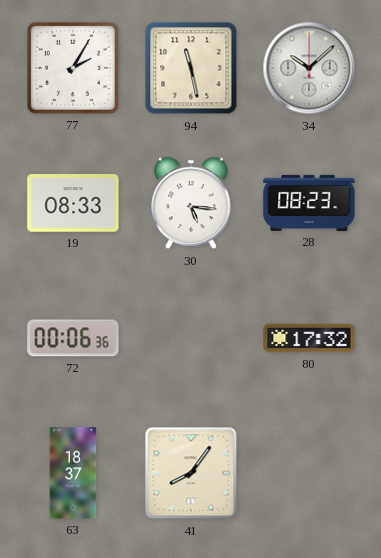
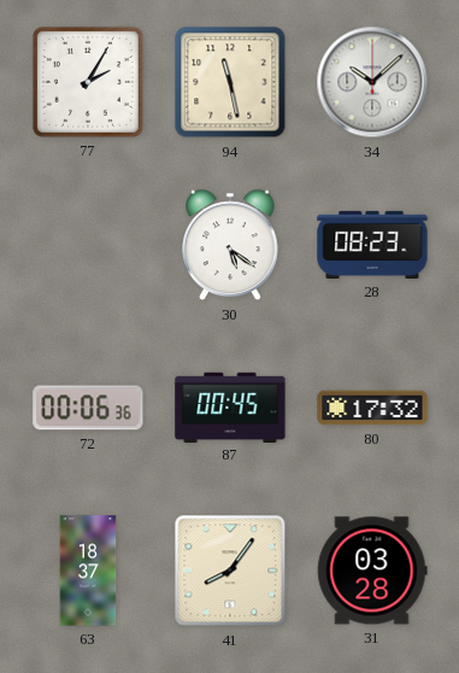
19: 08:33 -> none
30: 5:16 -> 5:21
87: none -> 00:45
31: none -> 03:28
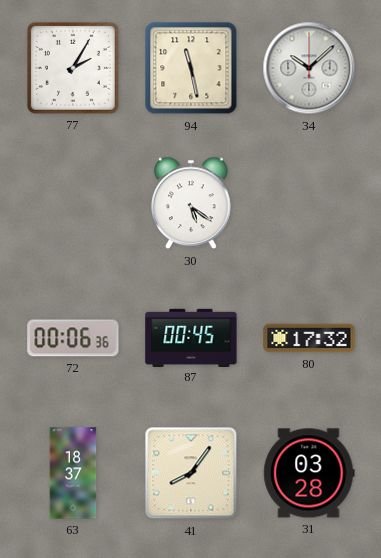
28: 08:23 -> none
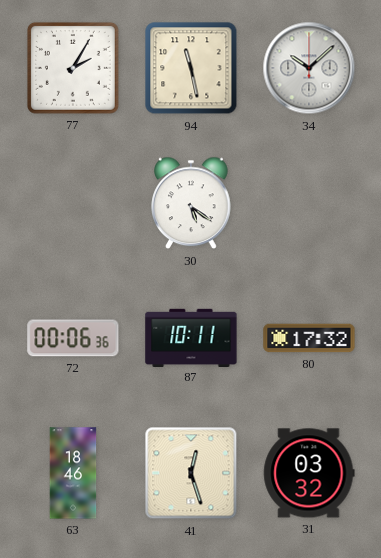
87: 00:45 -> 10:11
63: 18:37 -> 18:46
41: 8:06 -> 12:27
31: 03:28 -> 03:32
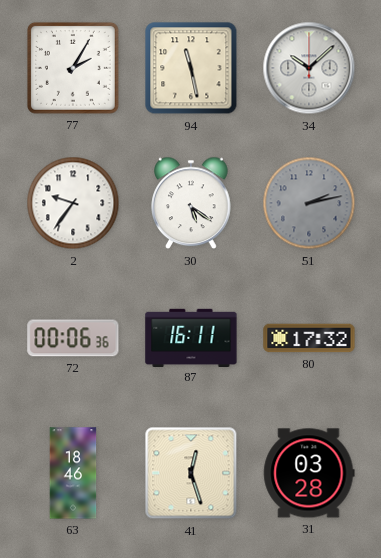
2: none -> 9:36
51: none -> 2:13
87: 10:11 -> 16:11
31: 03:32 -> 03:28
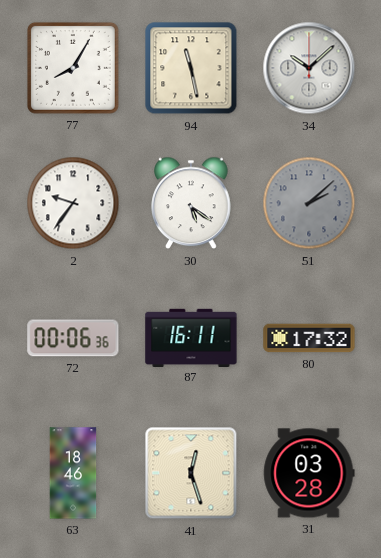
77: 2:05 -> 8:05
51: 2:13 -> 2:08
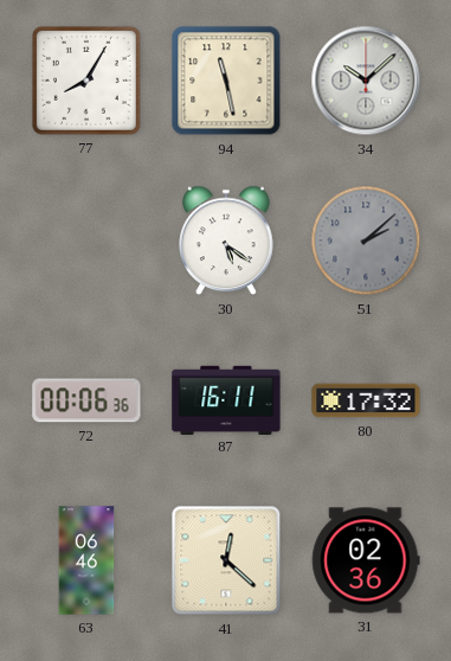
2: 9:36 -> none
63: 18:46 -> 06:46
41: 12:27 -> 12:22
31: 03:28 -> 02:36
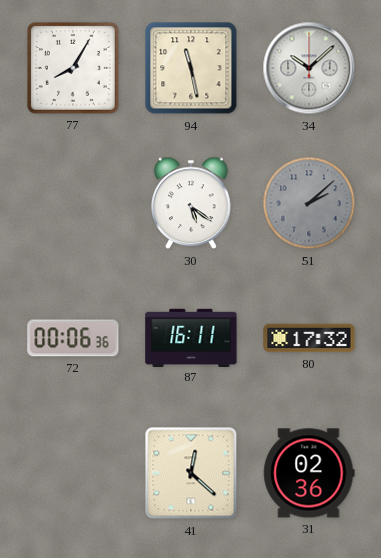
63: 06:46 -> none
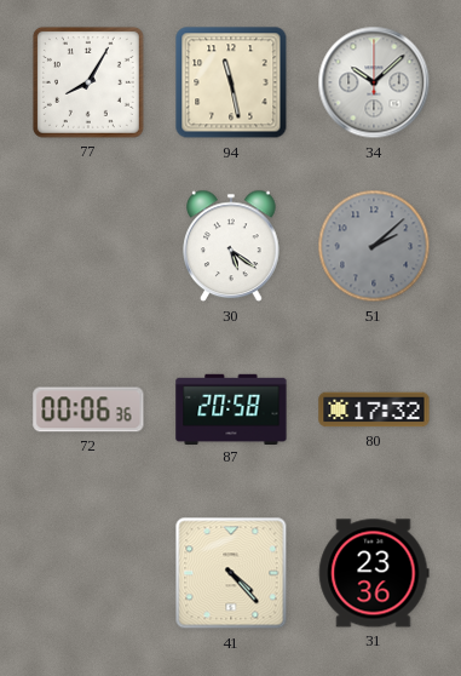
87: 16:11 -> 20:58
41: 12:22 -> 4:23
31: 02:36 -> 23:36
